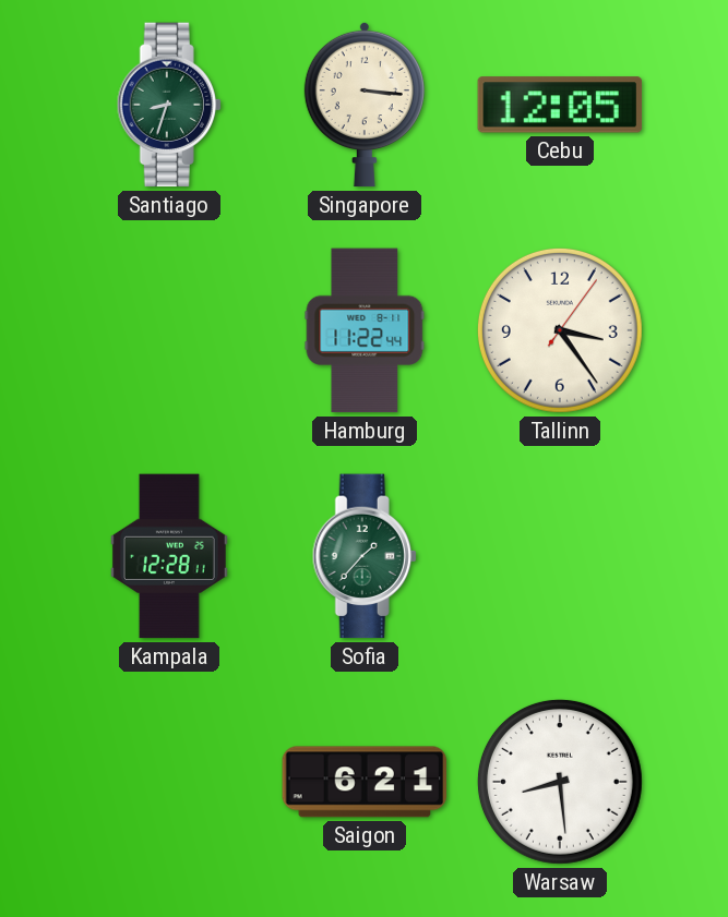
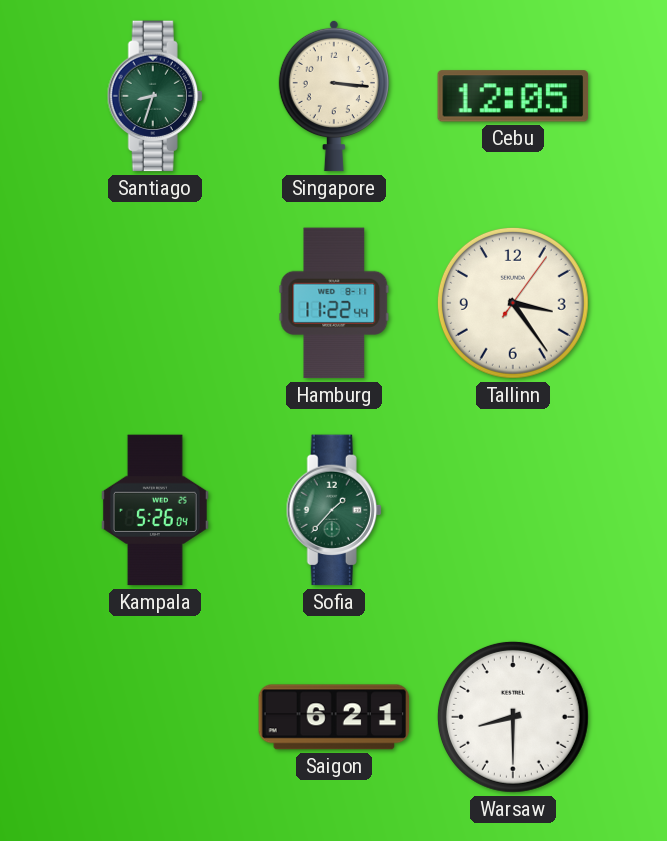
Kampala: 12:28 -> 5:26
Warsaw: 8:29 -> 8:30
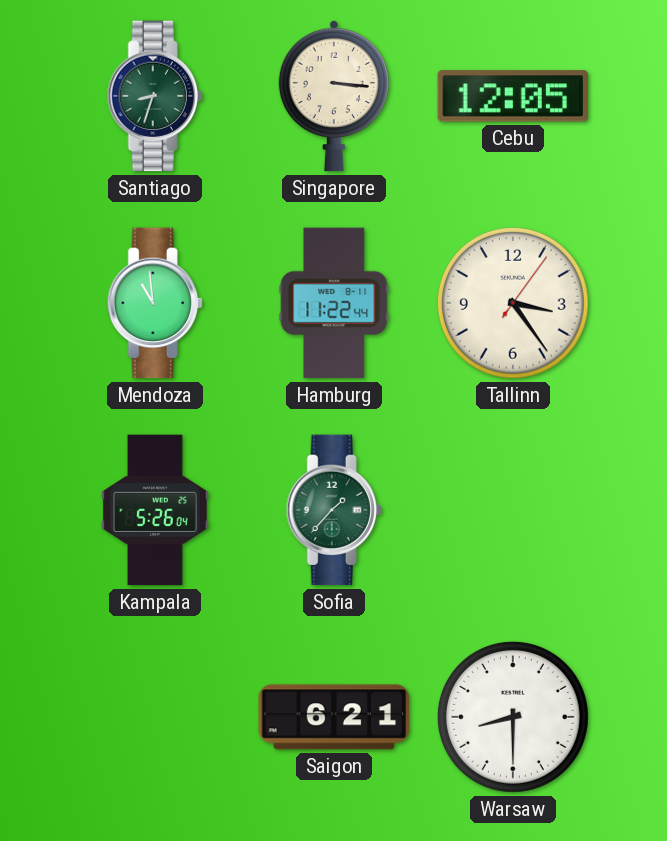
Mendoza: none -> 10:59
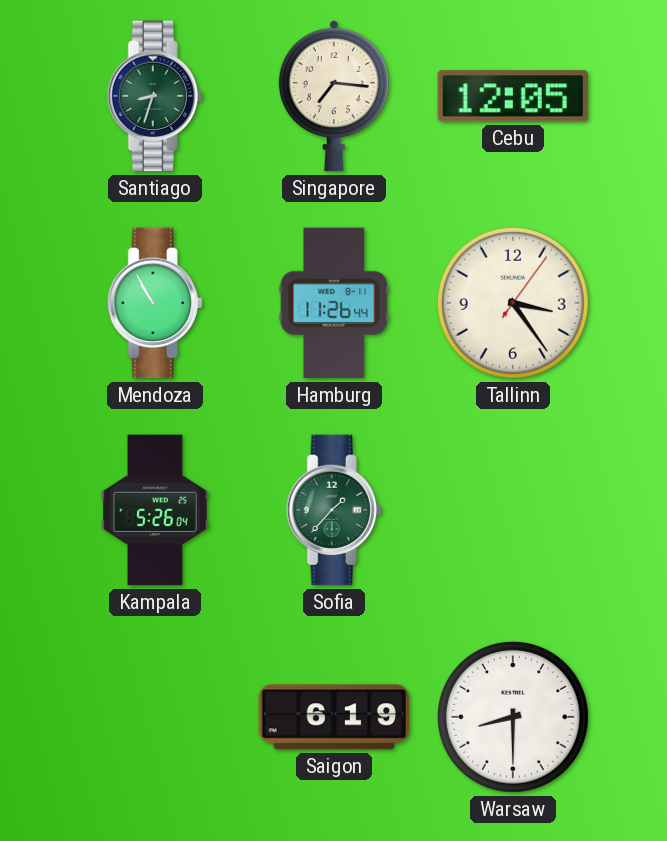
Singapore: 3:16 -> 7:16
Mendoza: 10:59 -> 10:55
Hamburg: 11:22 -> 11:26
Saigon: 6:21 -> 6:19
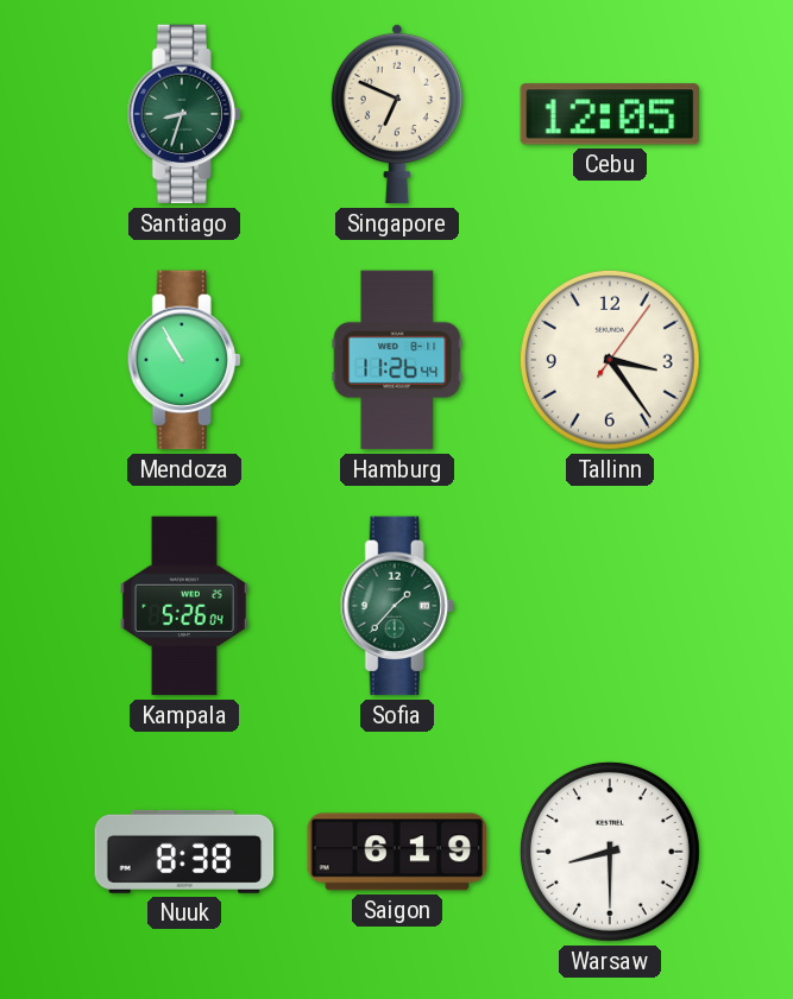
Singapore: 7:16 -> 6:49
Nuuk: none -> 8:38
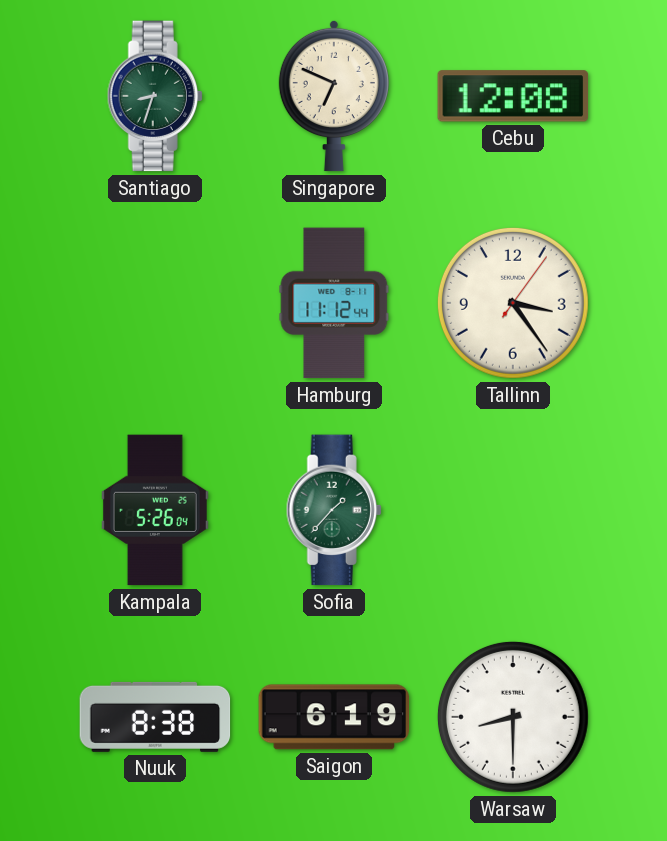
Cebu: 12:05 -> 12:08
Mendoza: 10:55 -> none
Hamburg: 11:26 -> 11:12
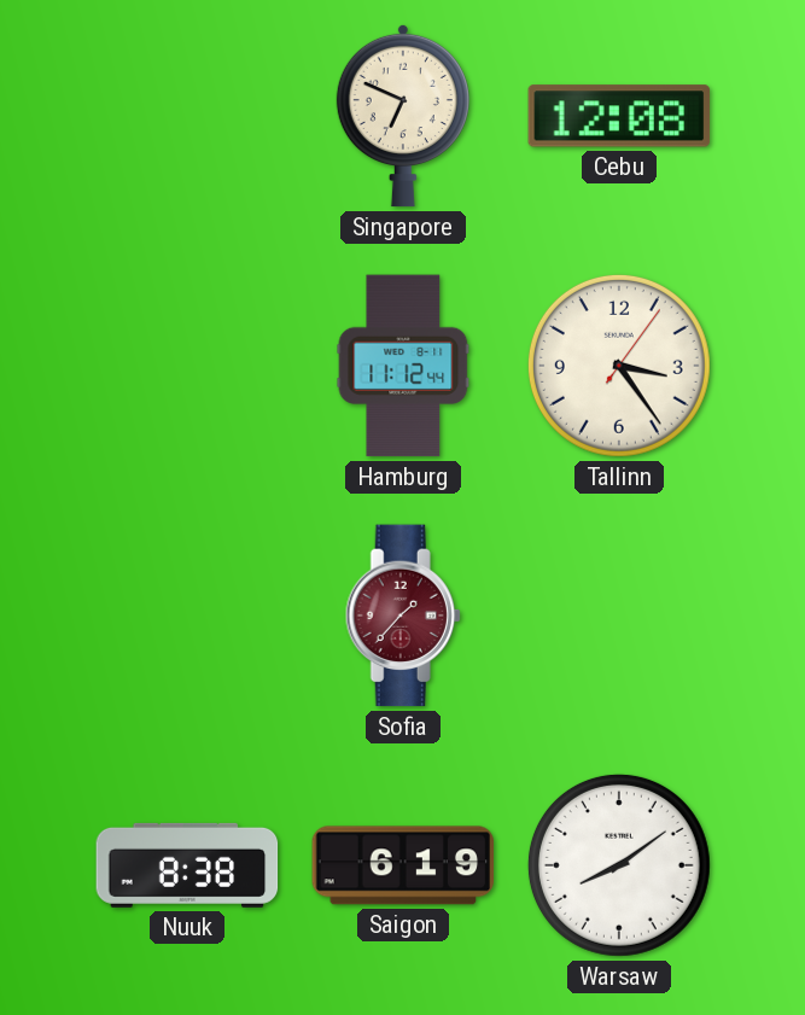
Santiago: 8:33 -> none
Kampala: 5:26 -> none
Sofia dial: green -> burgundy
Warsaw: 8:30 -> 8:09
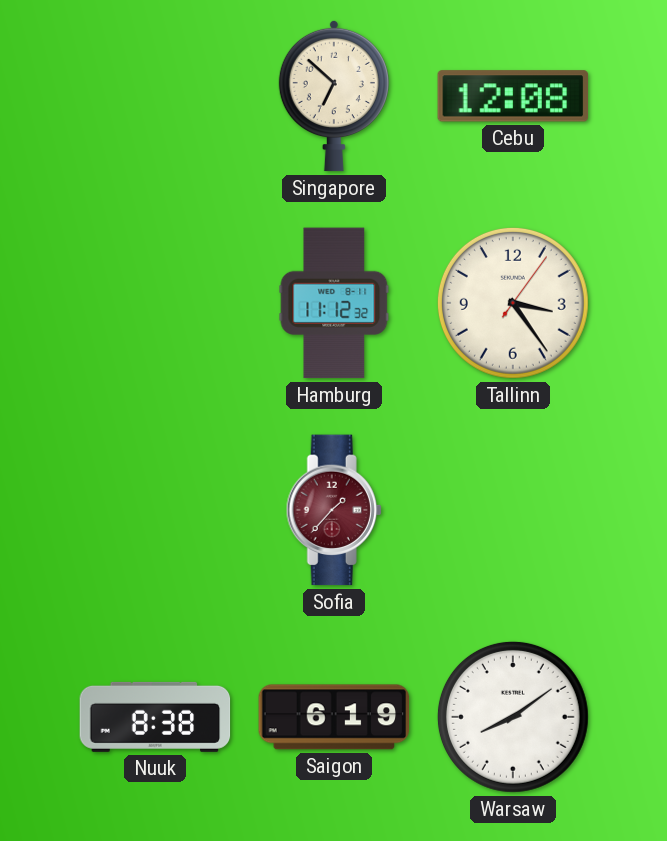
Singapore: 6:49 -> 6:52
Hamburg: 11:12:44 -> 11:12:32
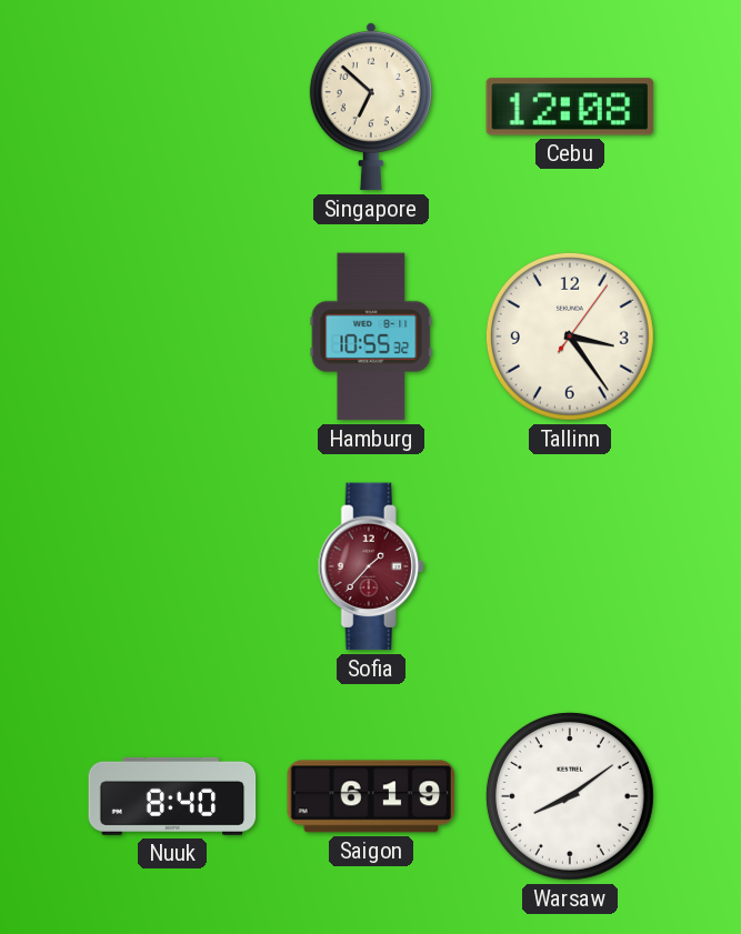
Hamburg: 11:12 -> 10:55
Nuuk: 8:38 -> 8:40
